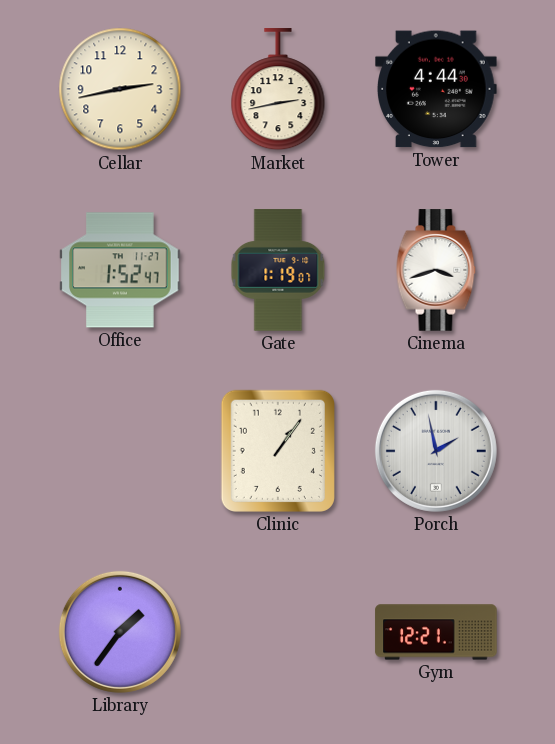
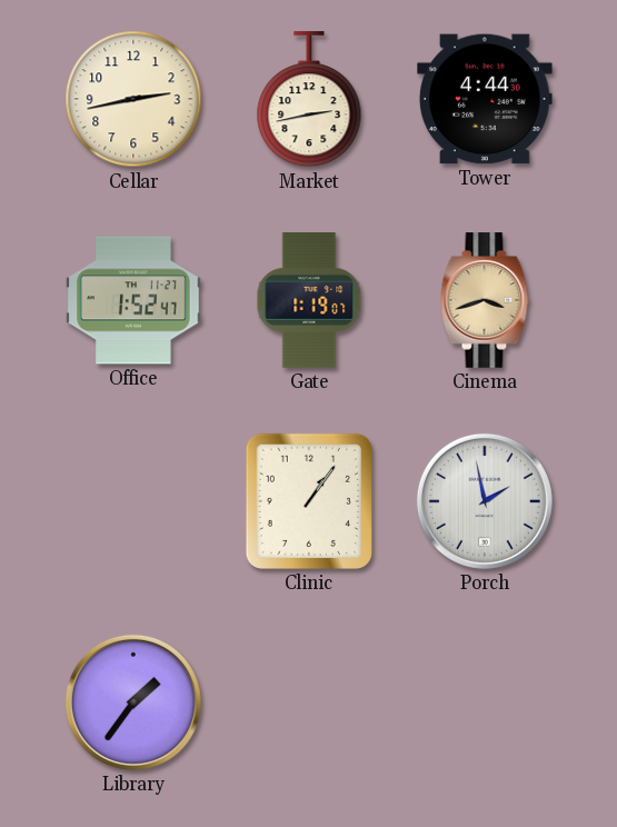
Cinema dial: white -> champagne
Gym: 12:21 -> none
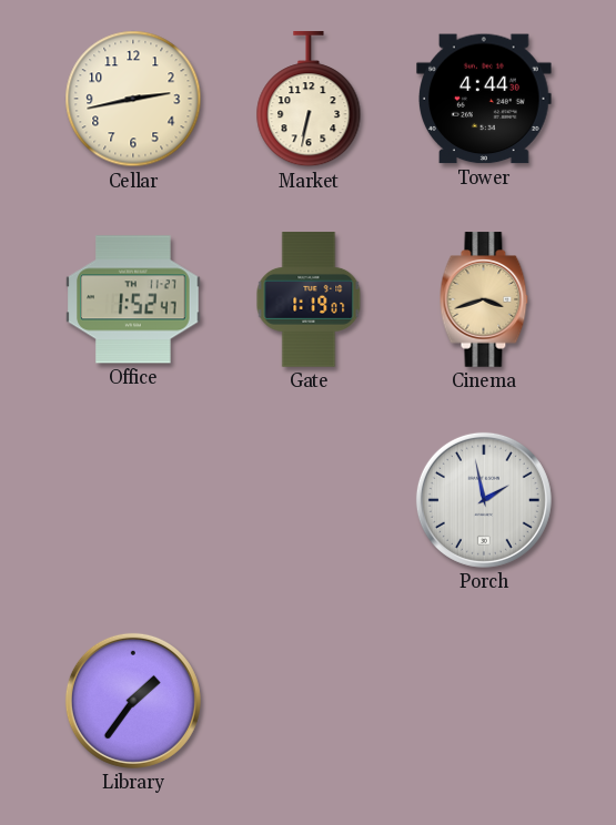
Market: 2:43 -> 6:32
Clinic: 1:06 -> none
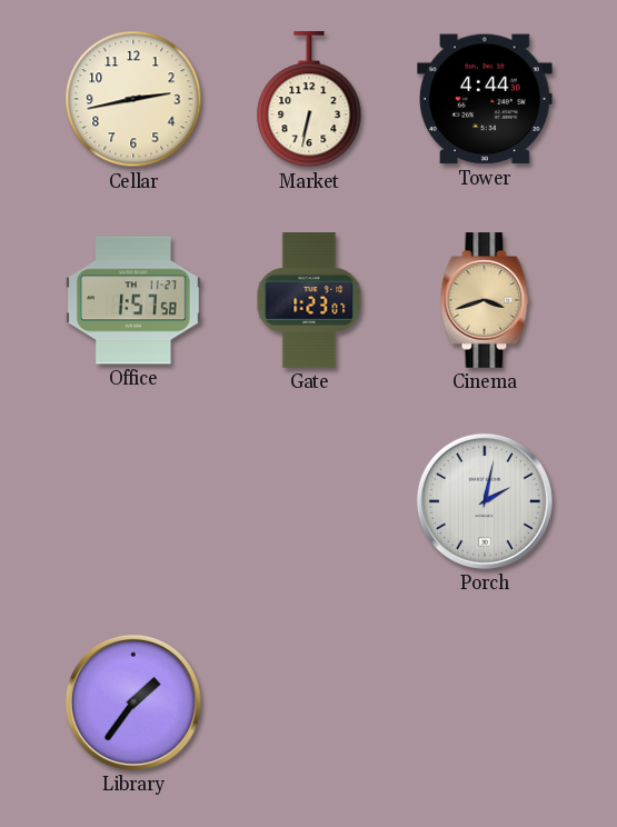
Office: 1:52 -> 1:57
Gate: 1:19 -> 1:23
Porch: 1:58 -> 2:02
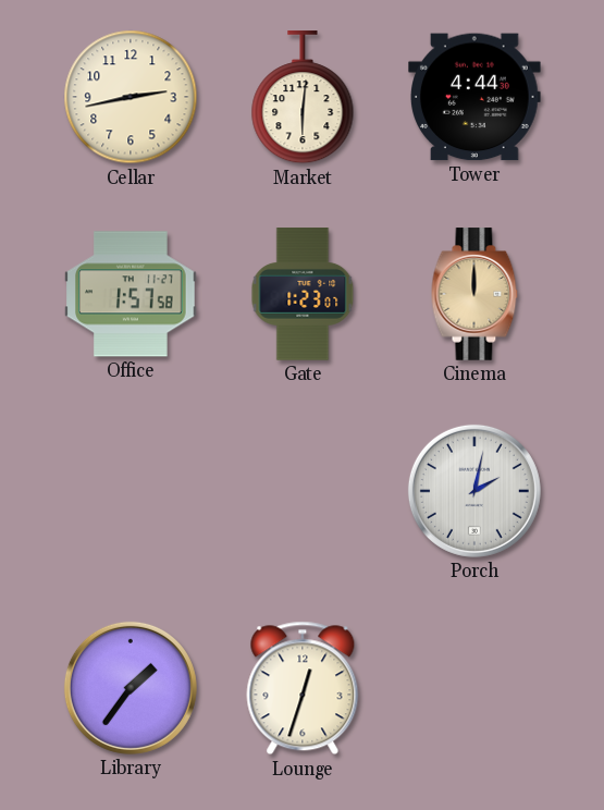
Market: 6:32 -> 6:01
Cinema: 3:42 -> 12:00
Lounge: none -> 12:33
